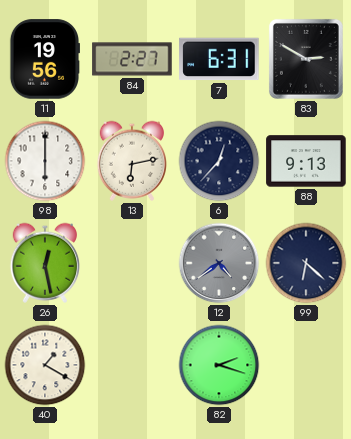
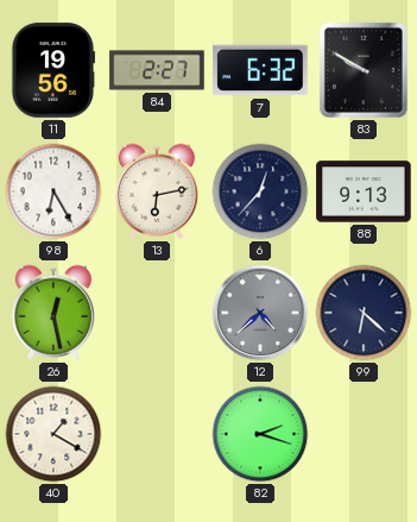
7: 6:31 -> 6:32
83: 2:50 -> 9:50
98: 6:00 -> 6:25
12: 4:39 -> 4:38
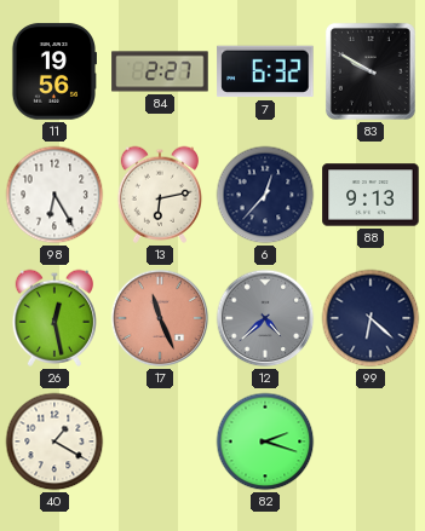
17: none -> 11:26
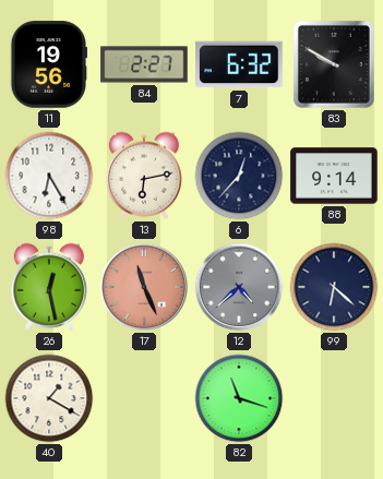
88: 9:13 -> 9:14
82: 2:18 -> 11:18
